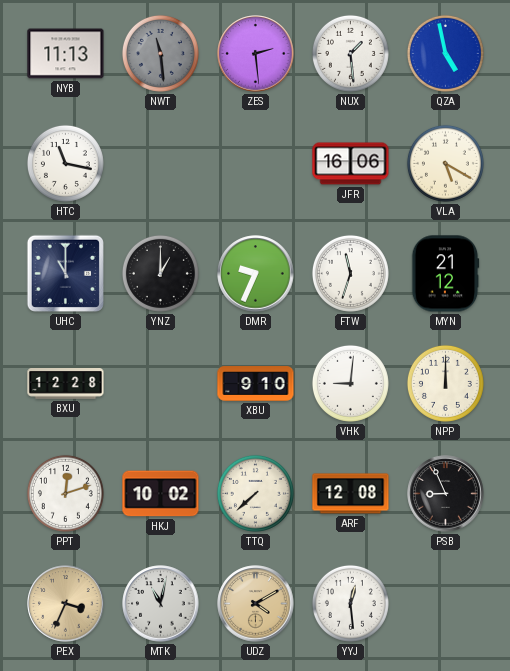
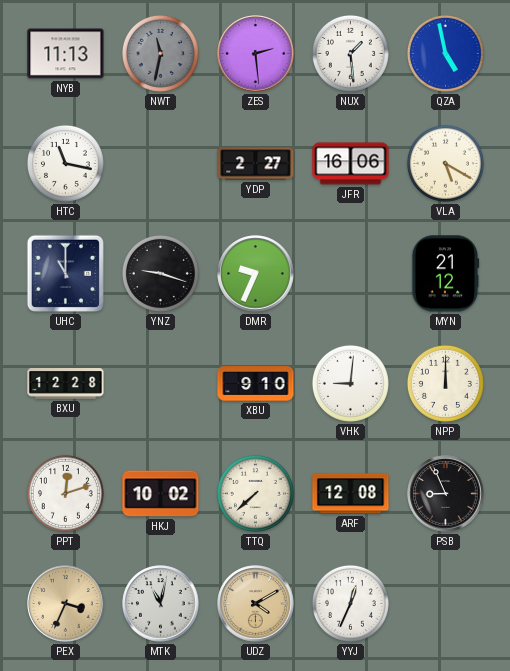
NWT: 11:29 -> 11:32
YDP: none -> 2:27
YNZ: 1:00 -> 9:18
FTW: 11:33 -> none
YYJ: 12:29 -> 12:34
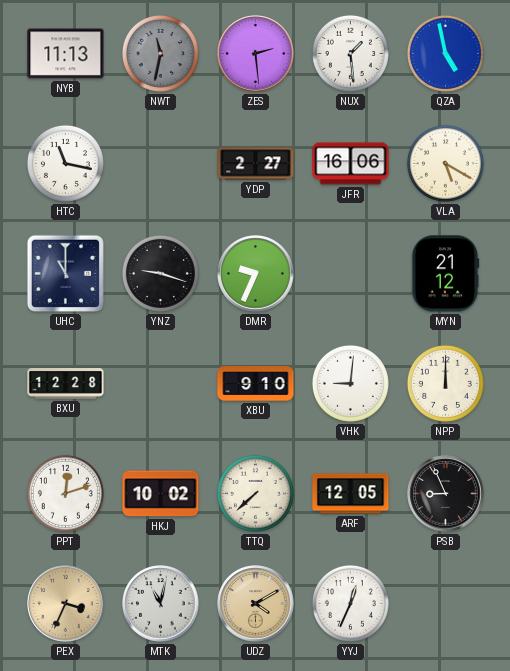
ARF: 12:08 -> 12:05
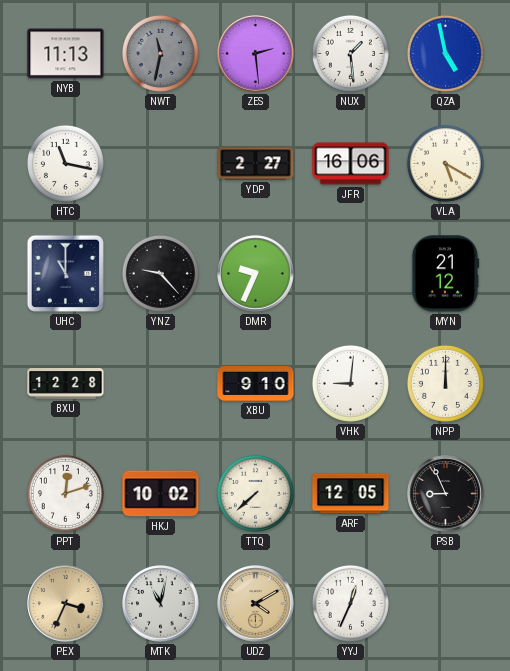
YNZ: 9:18 -> 9:23
